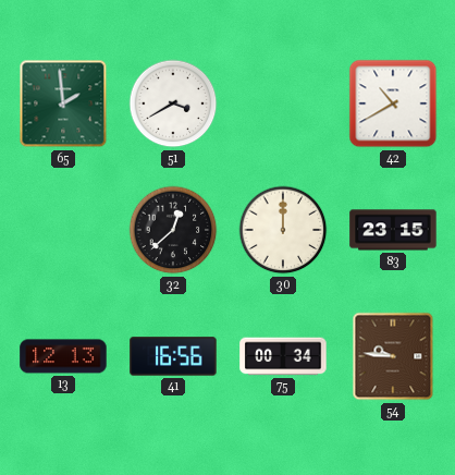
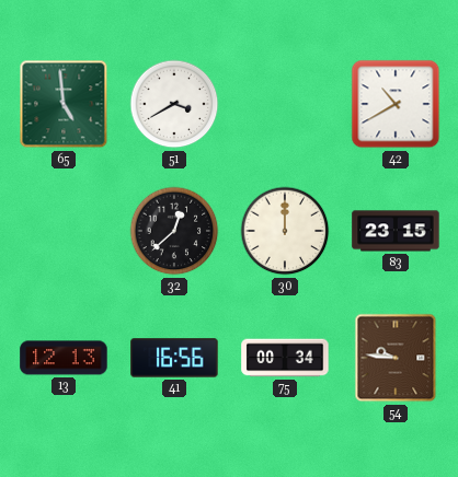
65: 1:59 -> 4:59
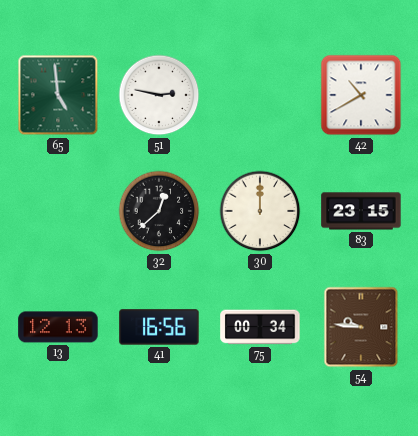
51: 3:40 -> 2:47
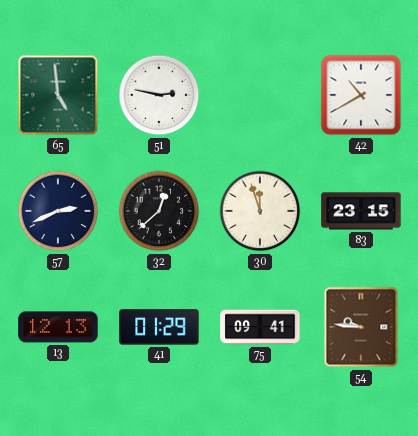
57: none -> 2:41
30: 12:00 -> 11:57
41: 16:56 -> 01:29
75: 00:34 -> 09:41
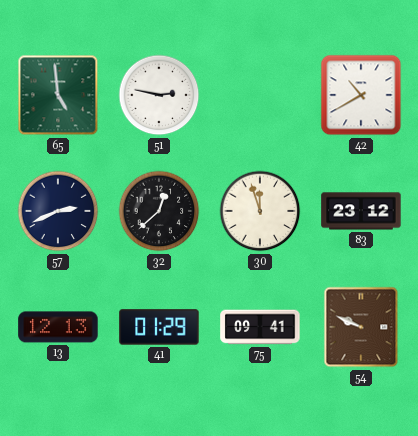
83: 23:15 -> 23:12
54: 9:46 -> 9:49
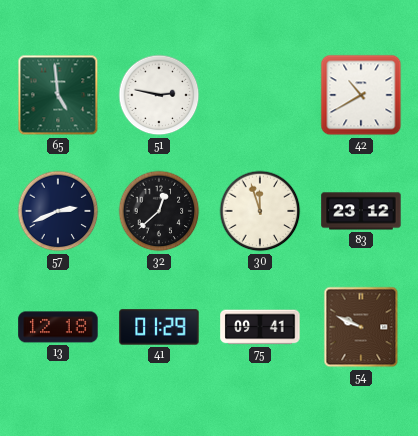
13: 12:13 -> 12:18
